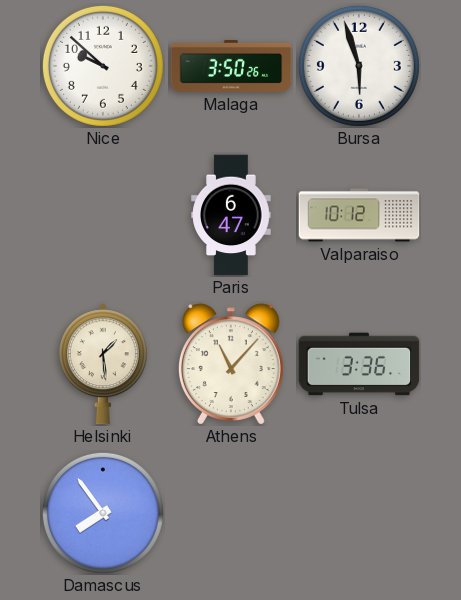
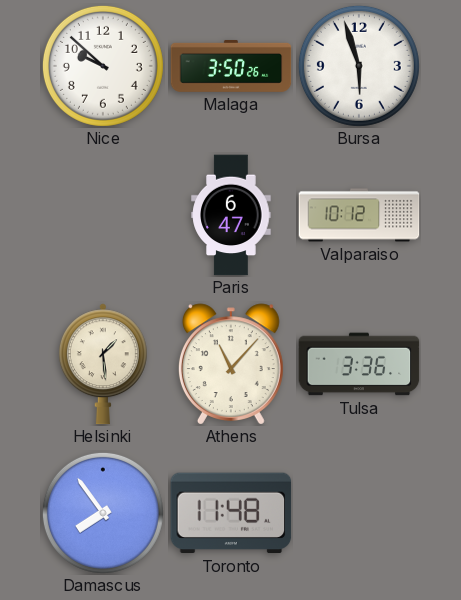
Toronto: none -> 11:48
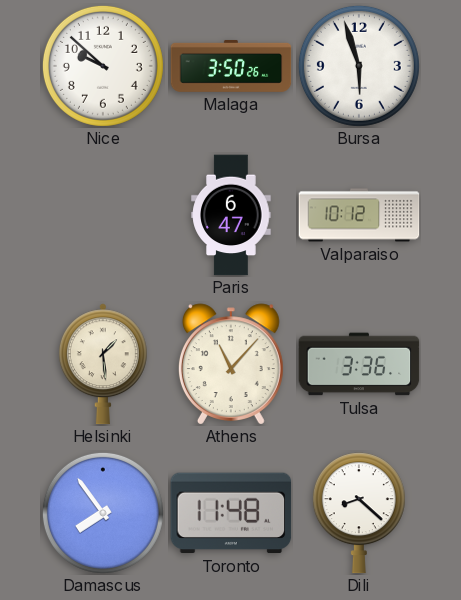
Dili: none -> 8:22
